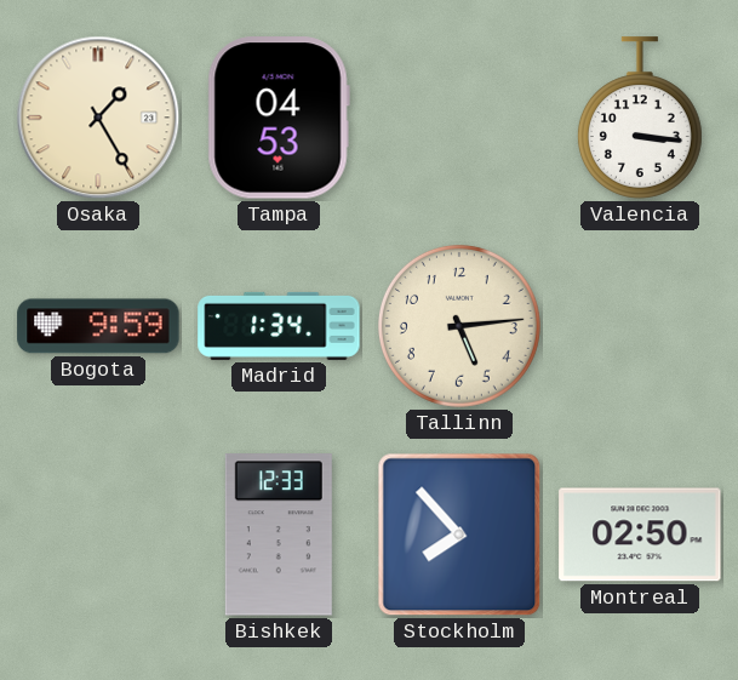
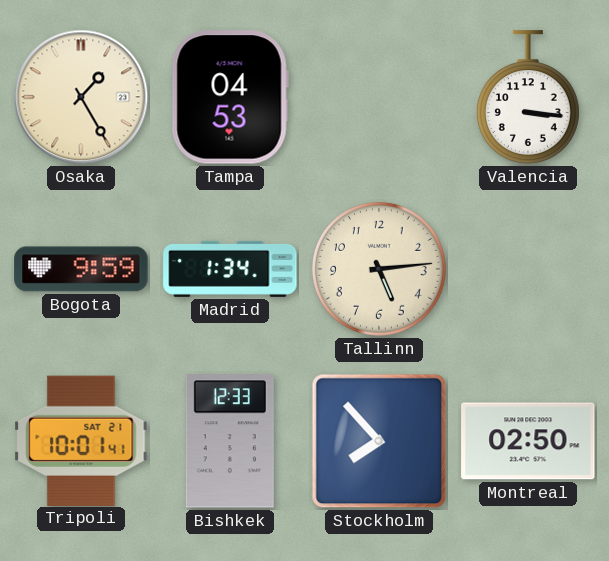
Tripoli: none -> 10:01
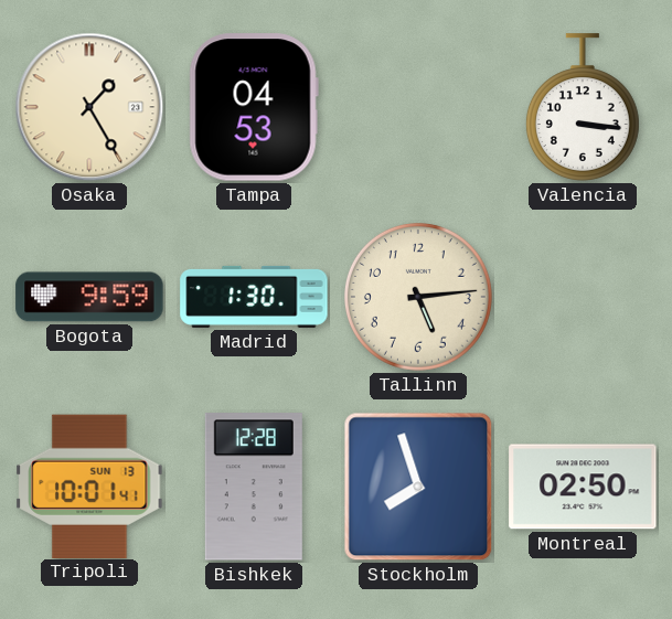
Madrid: 1:34 -> 1:30
Tripoli date: SAT 21 -> SUN 13
Bishkek: 12:33 -> 12:28
Stockholm: 7:53 -> 7:57
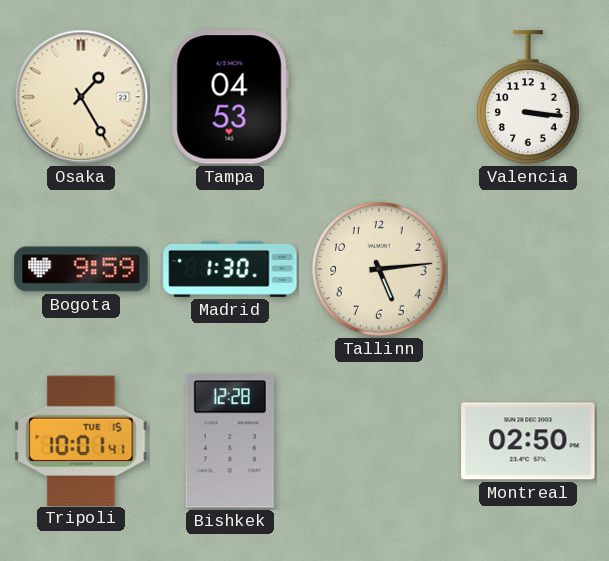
Tripoli date: SUN 13 -> TUE 15
Stockholm: 7:57 -> none
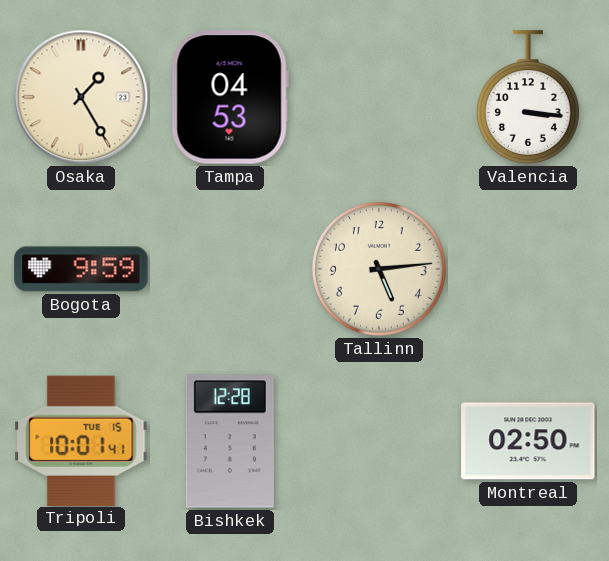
Madrid: 1:30 -> none
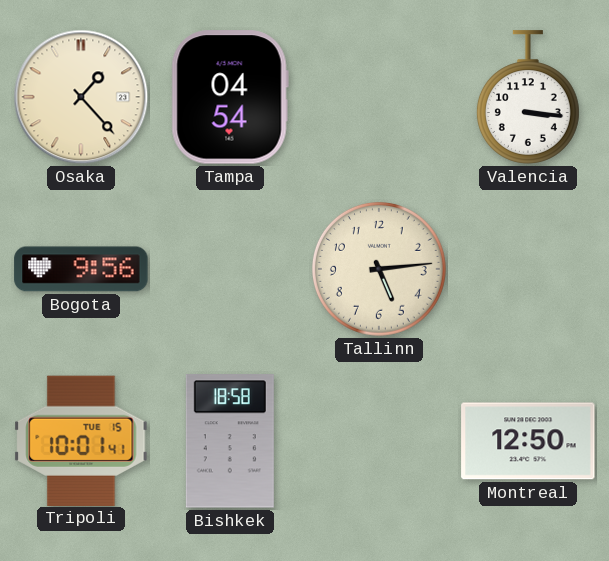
Osaka: 1:25 -> 1:23
Tampa: 04:53 -> 04:54
Bogota: 9:59 -> 9:56
Bishkek: 12:28 -> 18:58
Montreal: 02:50 -> 12:50
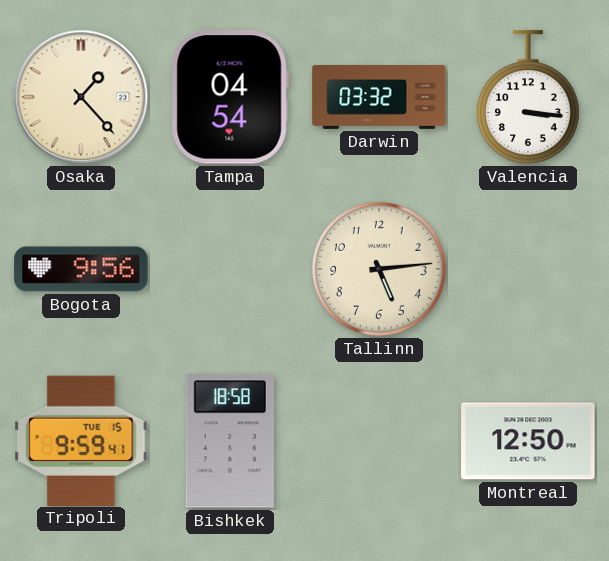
Darwin: none -> 03:32
Tripoli: 10:01 -> 9:59
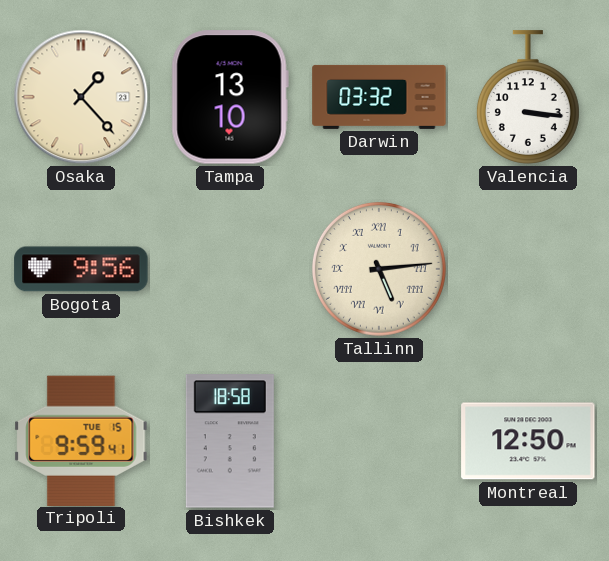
Tampa: 04:54 -> 13:10
Tallinn numerals: Arabic -> Roman
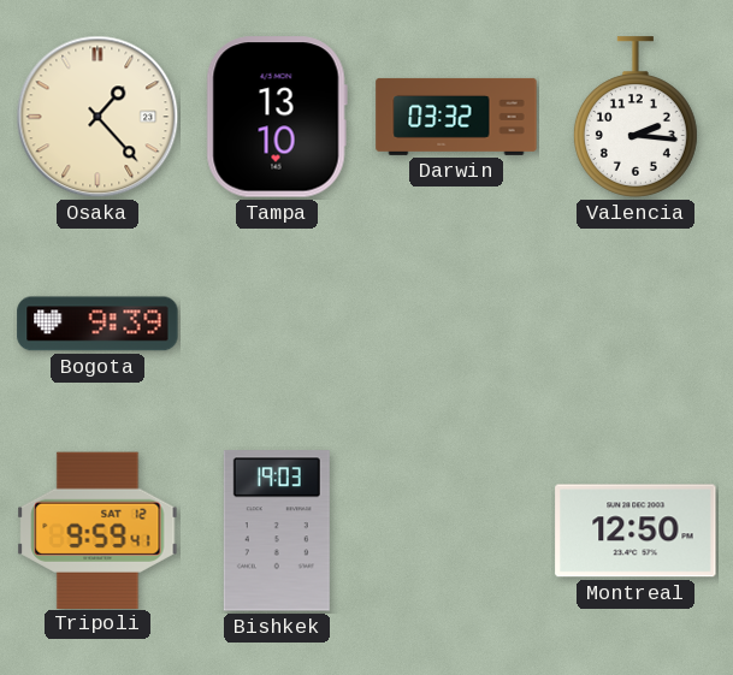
Valencia: 3:16 -> 2:16
Bogota: 9:56 -> 9:39
Tallinn: 5:14 -> none
Tripoli date: TUE 15 -> SAT 12
Bishkek: 18:58 -> 19:03
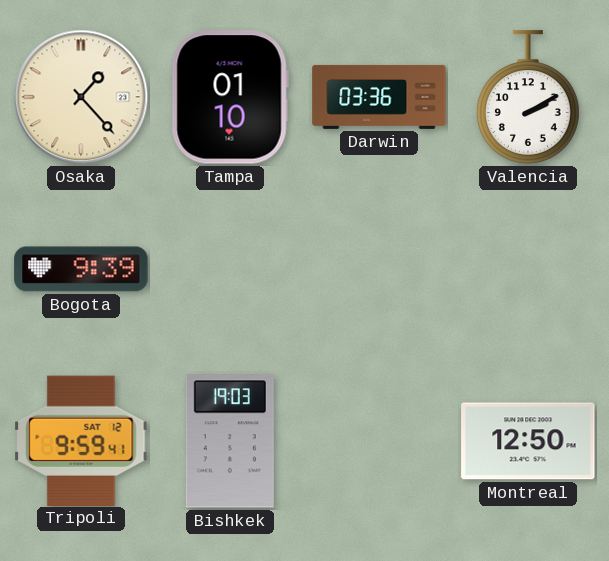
Tampa: 13:10 -> 01:10
Darwin: 03:32 -> 03:36
Valencia: 2:16 -> 2:10
